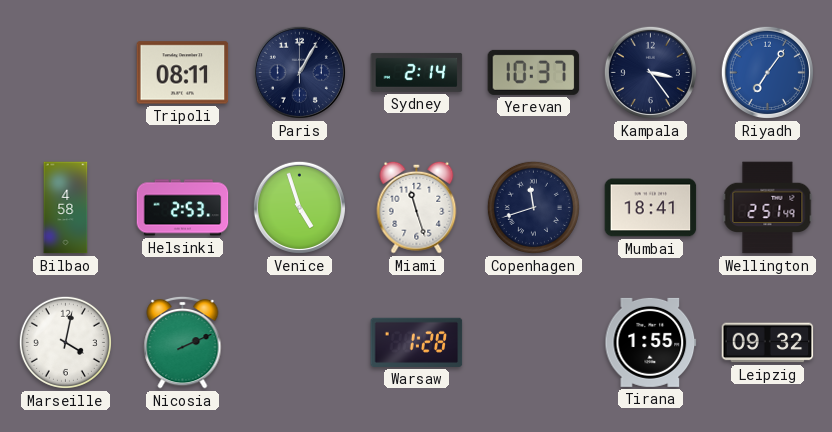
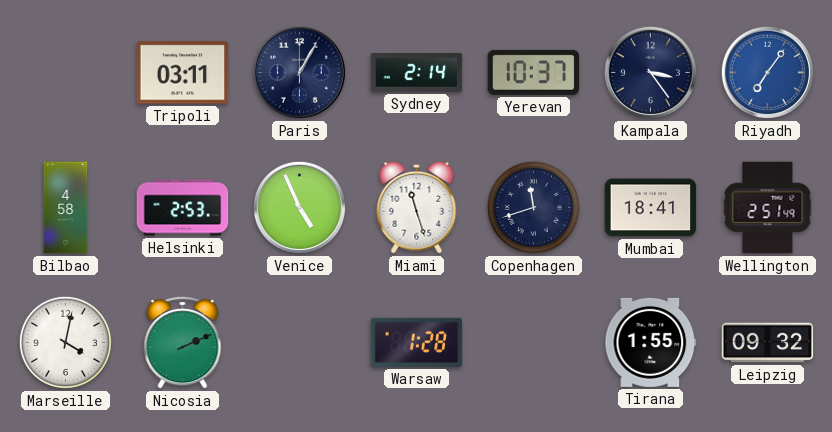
Tripoli: 08:11 -> 03:11
Venice: 4:57 -> 4:56
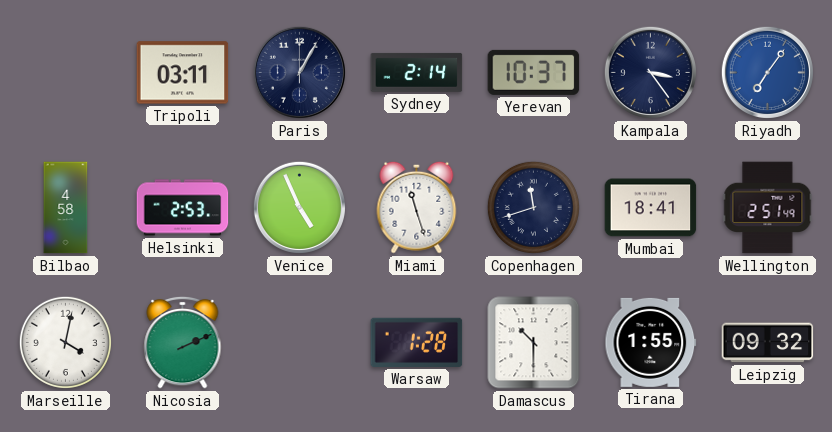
Damascus: none -> 10:30
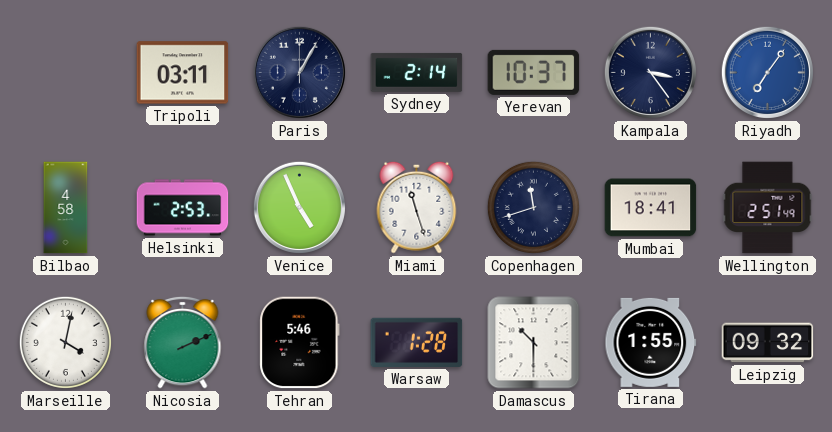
Tehran: none -> 5:46
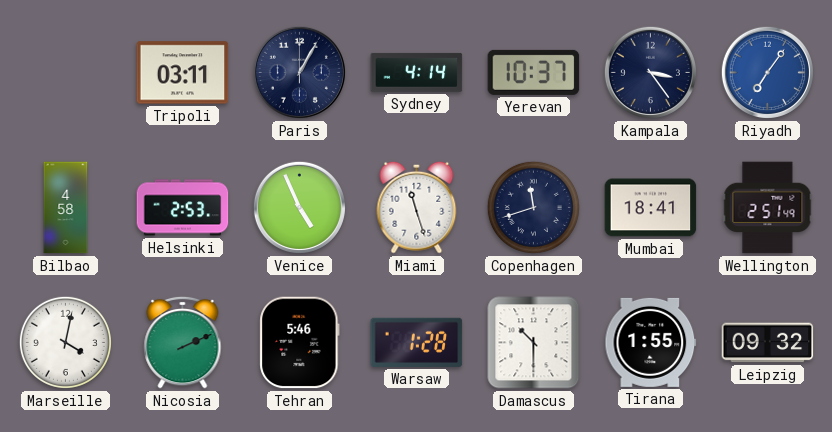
Sydney: 2:14 -> 4:14
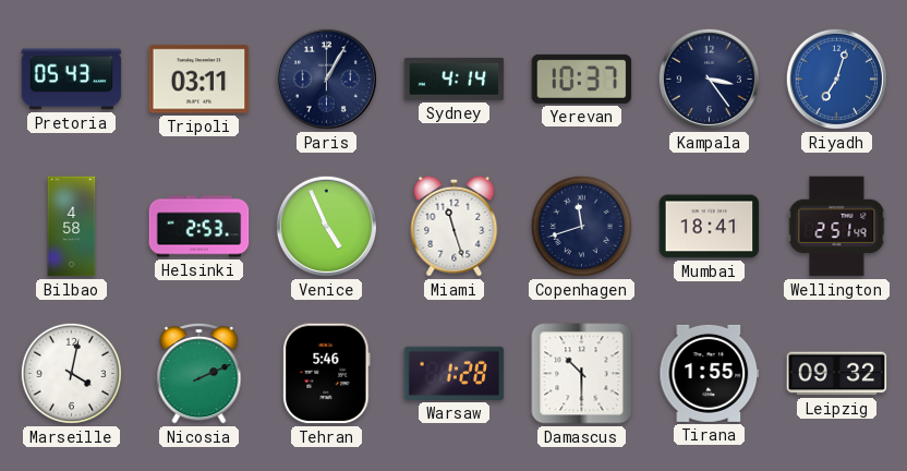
Pretoria: none -> 05:43
Riyadh: 7:06 -> 7:03
